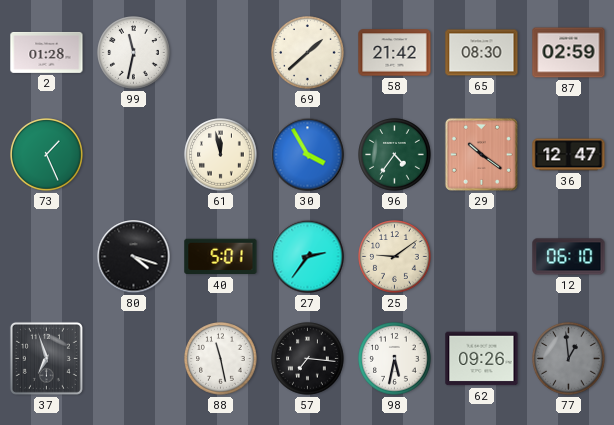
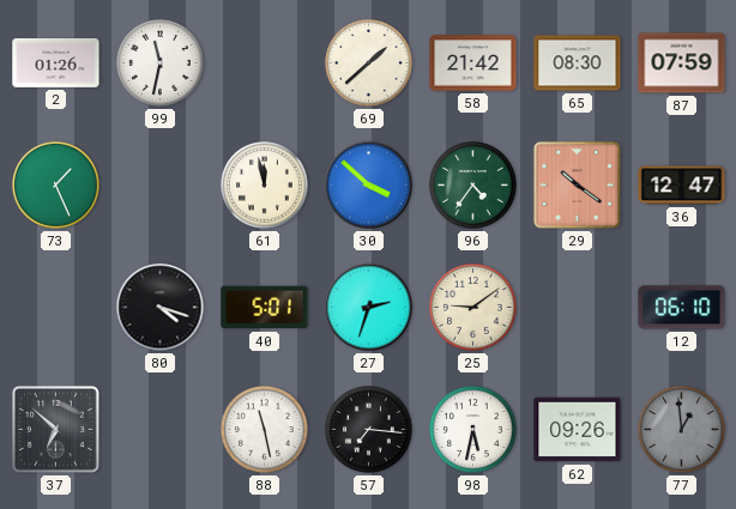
2: 01:28 -> 01:26
87: 02:59 -> 07:59
30: 3:55 -> 3:52
27: 2:36 -> 2:33
37: 6:57 -> 6:52
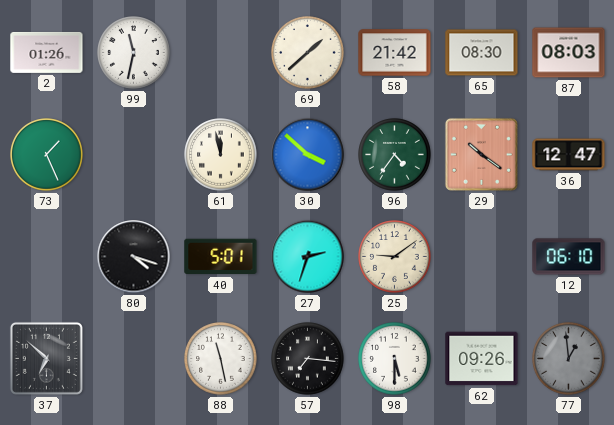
87: 07:59 -> 08:03
98: 5:32 -> 5:30
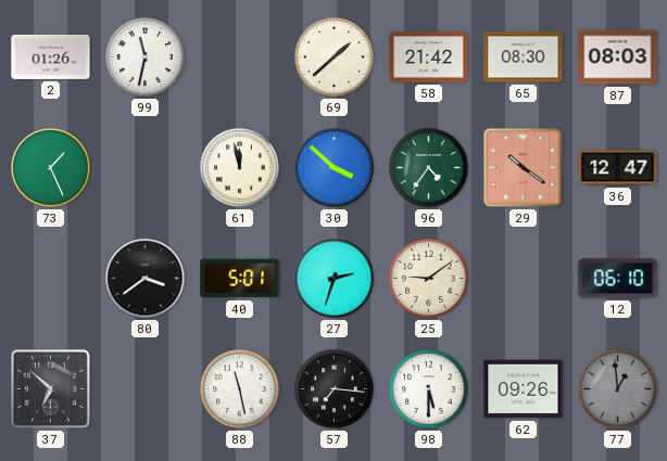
80: 4:18 -> 3:39
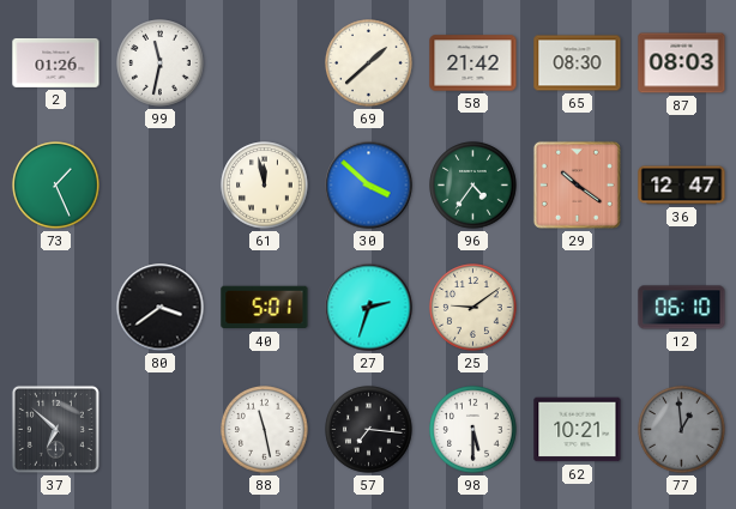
62: 09:26 -> 10:21
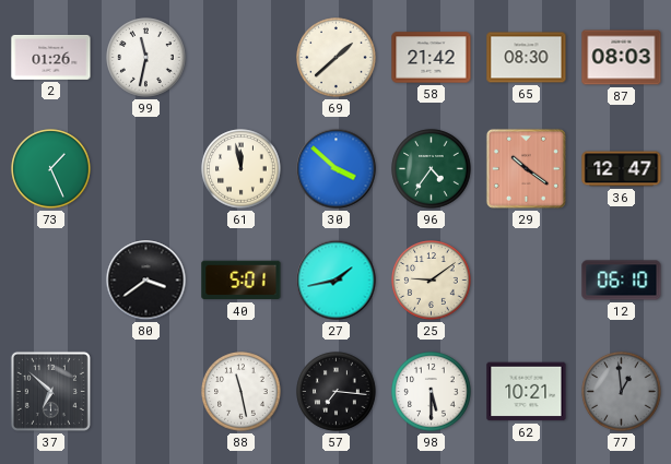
27: 2:33 -> 1:43
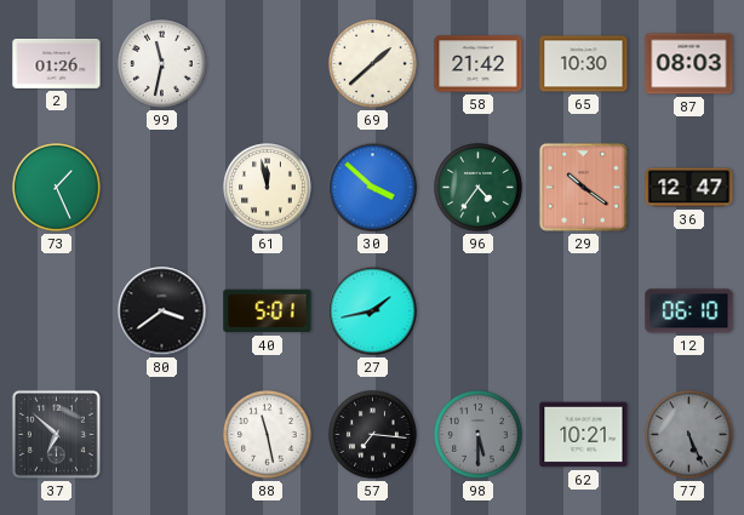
65: 08:30 -> 10:30
25: 9:09 -> none
98 dial: white -> grey
77: 12:59 -> 5:26
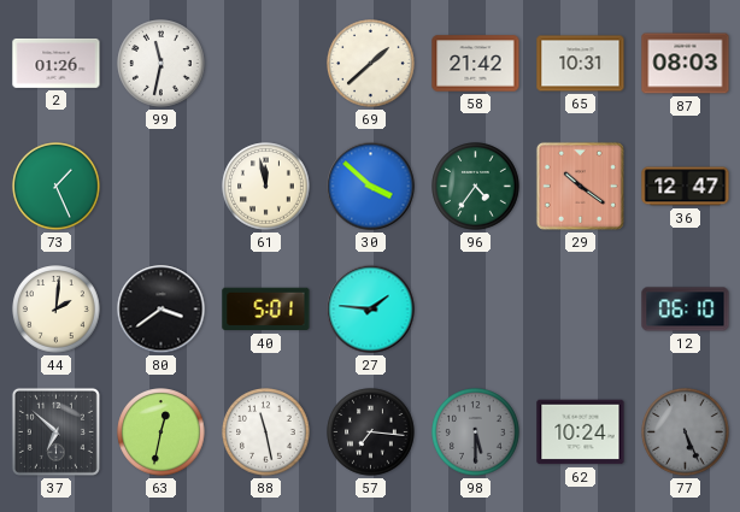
65: 10:30 -> 10:31
44: none -> 2:01
27: 1:43 -> 1:46
63: none -> 12:32
62: 10:21 -> 10:24
